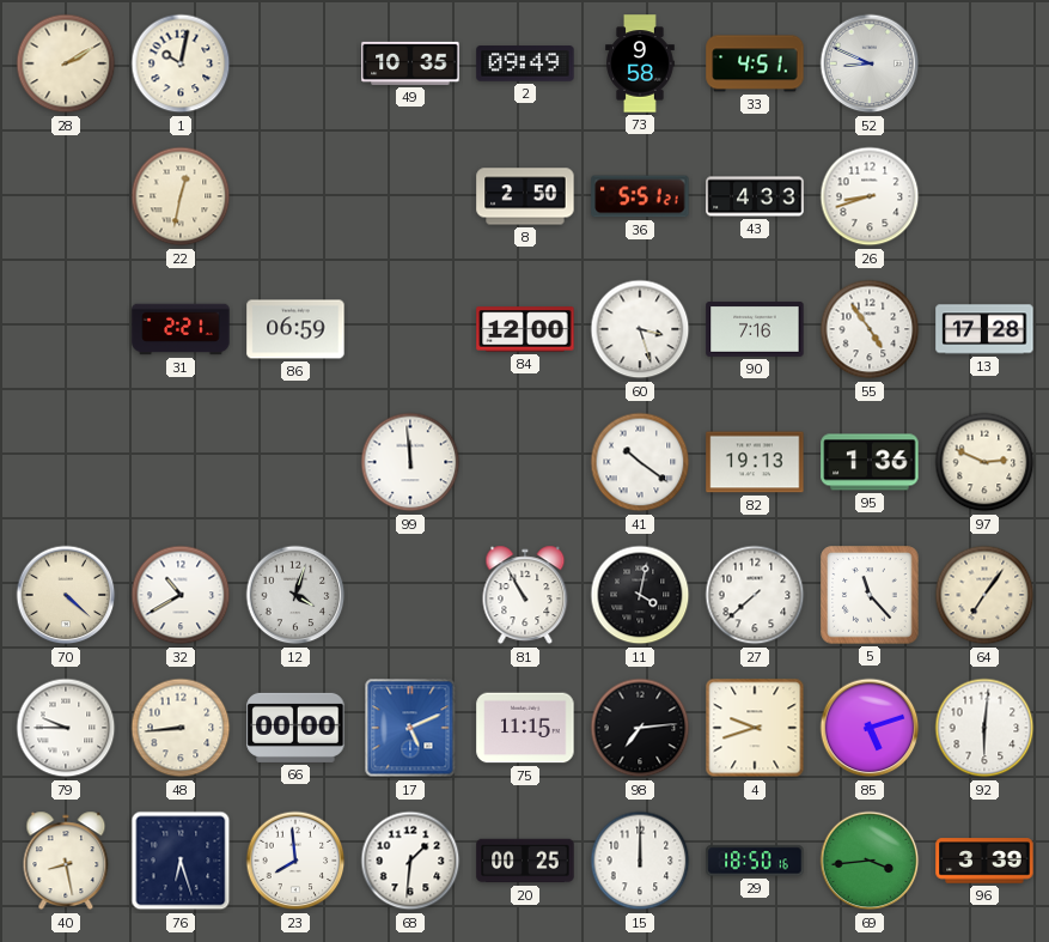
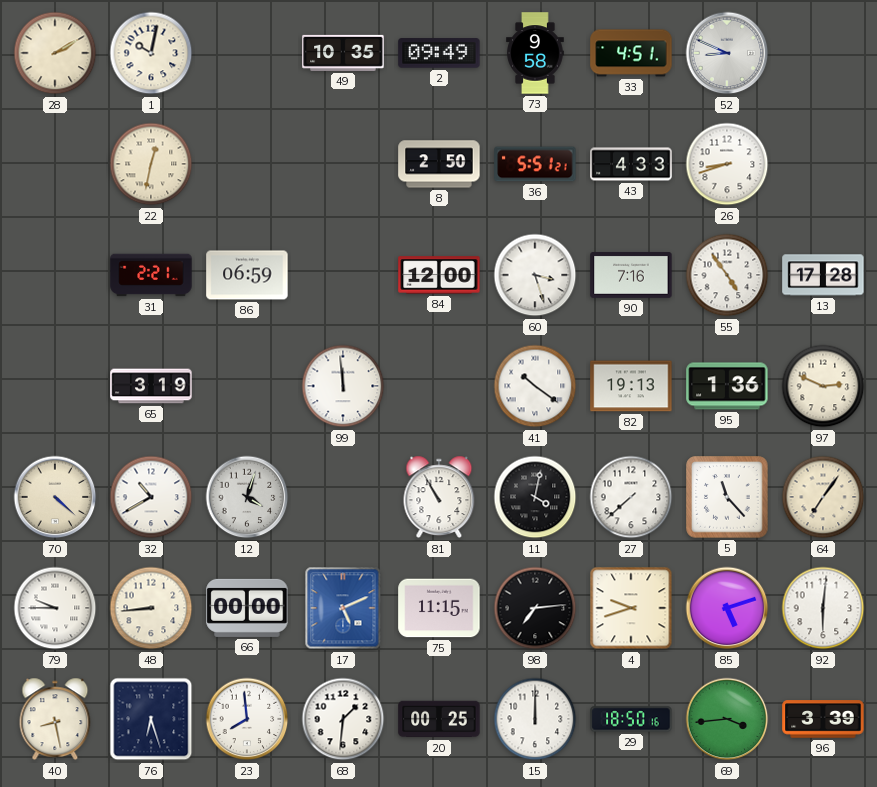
65: none -> 3:19
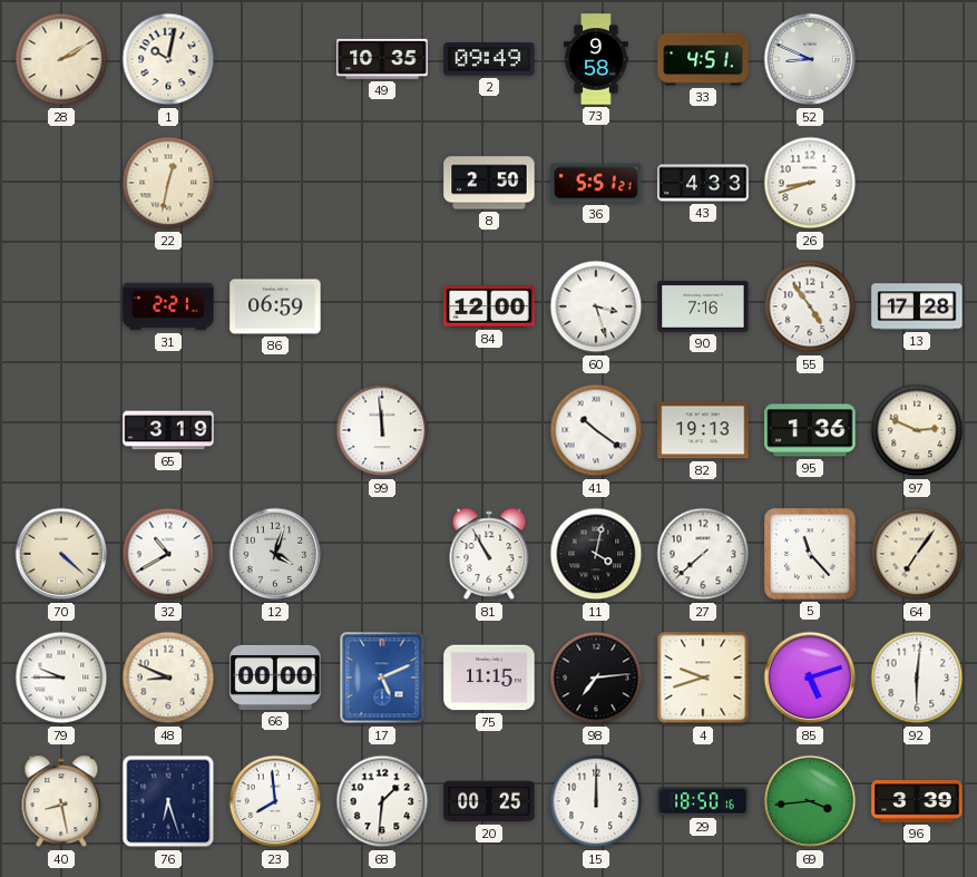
48: 8:44 -> 8:49
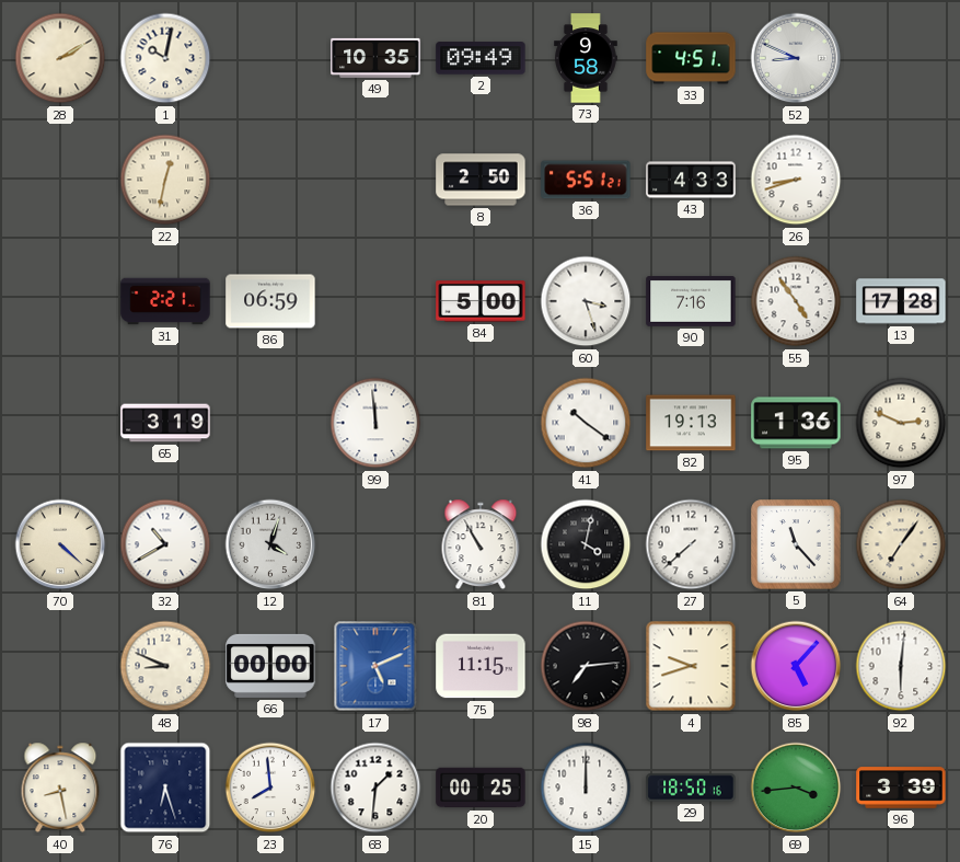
84: 12:00 -> 5:00
79: 9:45 -> none
85: 5:12 -> 5:07
